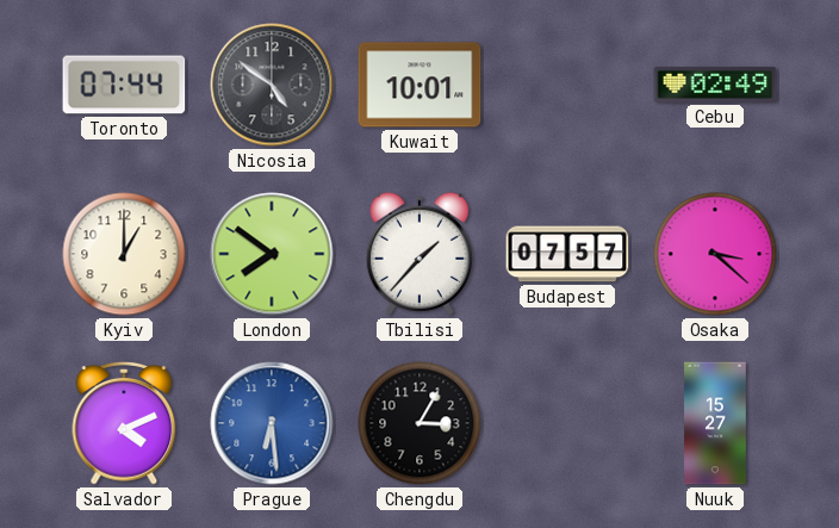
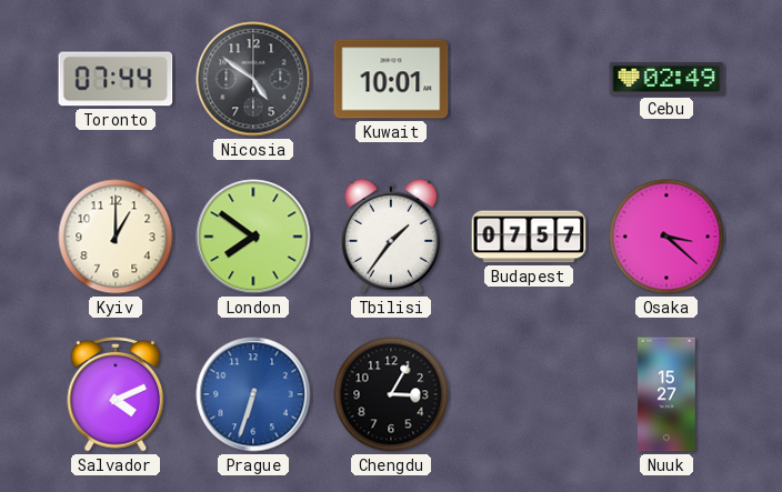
Tbilisi: 1:37 -> 1:36
Prague: 6:29 -> 6:33
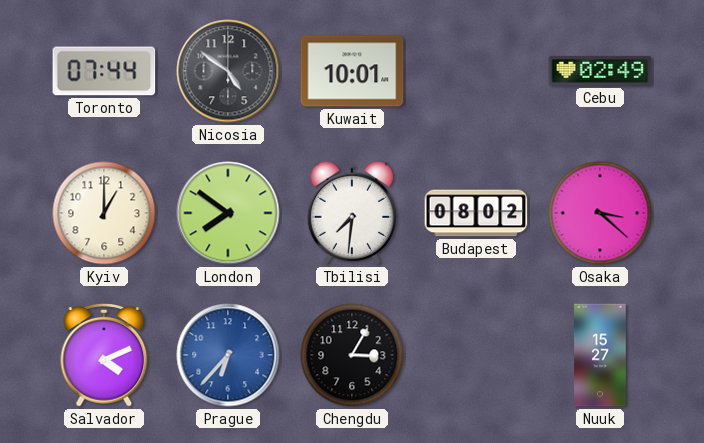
Tbilisi: 1:36 -> 7:31
Budapest: 07:57 -> 08:02
Prague: 6:33 -> 6:37
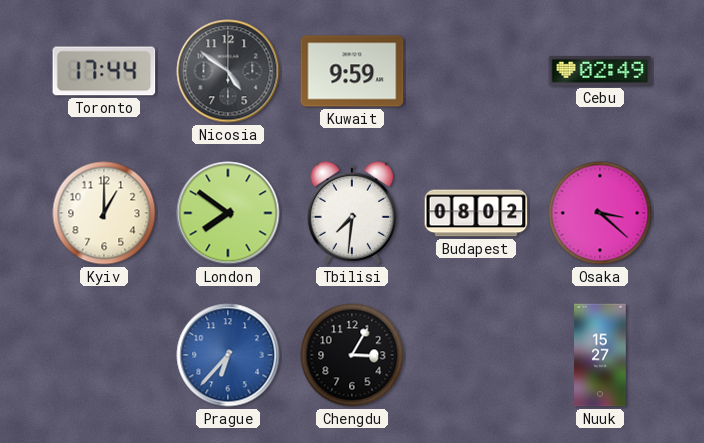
Toronto: 07:44 -> 17:44
Kuwait: 10:01 -> 9:59
Salvador: 4:11 -> none
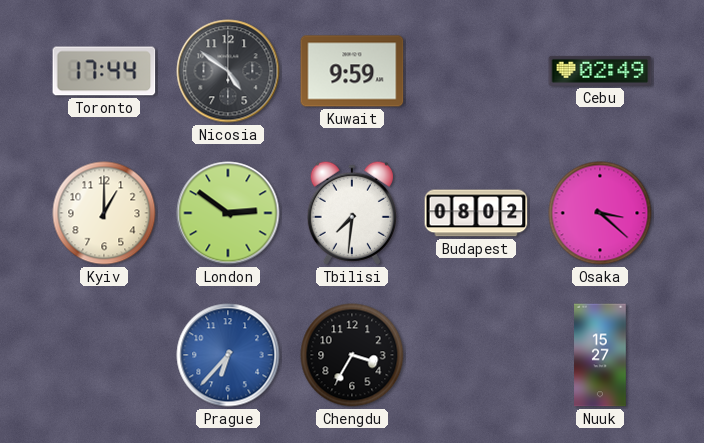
London: 7:51 -> 2:51
Chengdu: 3:05 -> 3:35
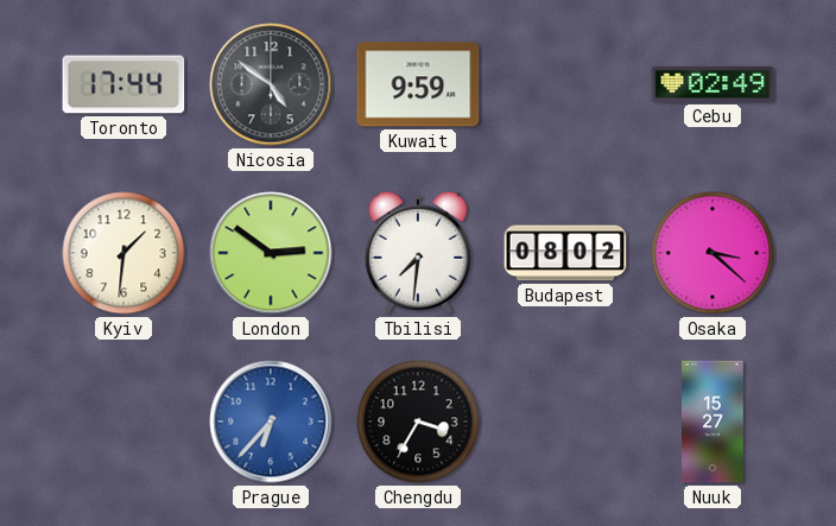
Kyiv: 1:00 -> 1:31
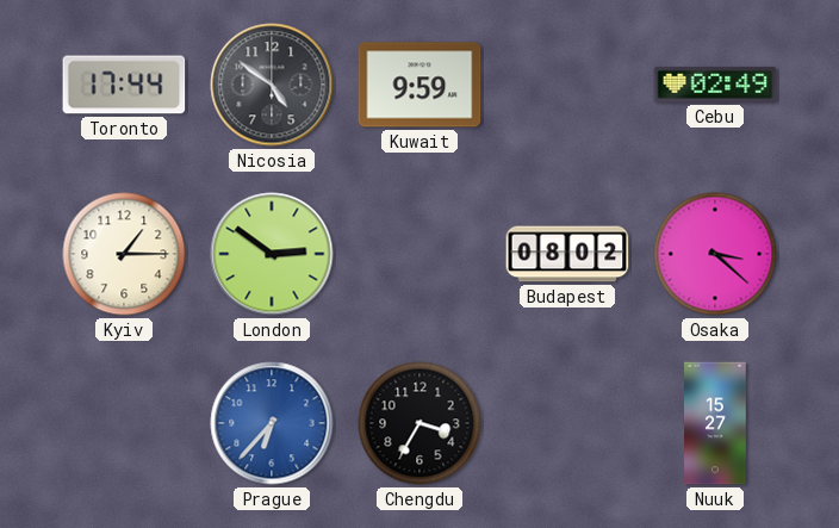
Kyiv: 1:31 -> 1:15
Tbilisi: 7:31 -> none
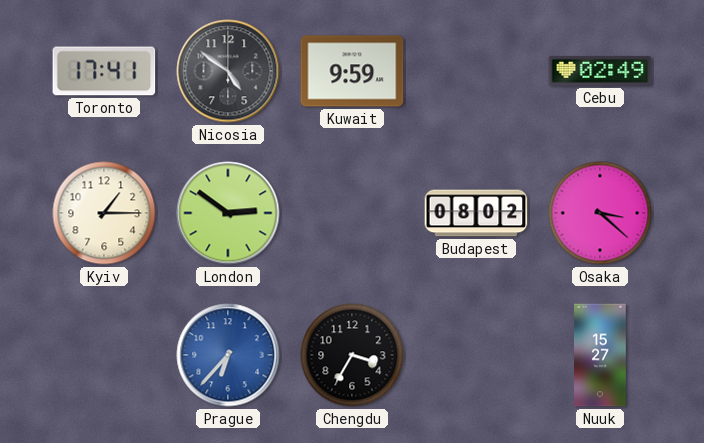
Toronto: 17:44 -> 17:41
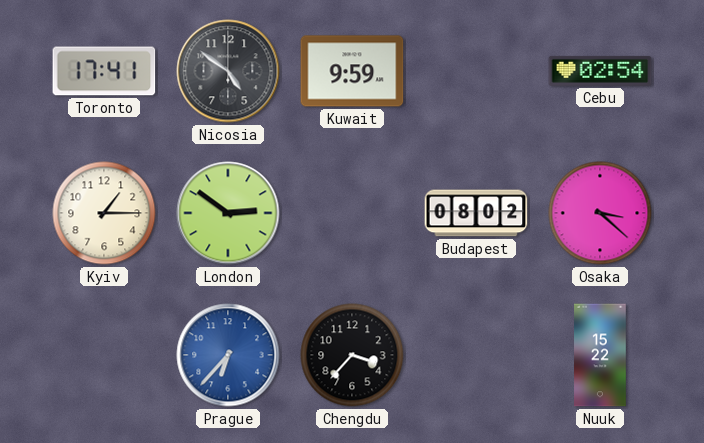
Cebu: 02:49 -> 02:54
Chengdu: 3:35 -> 3:37
Nuuk: 15:27 -> 15:22
